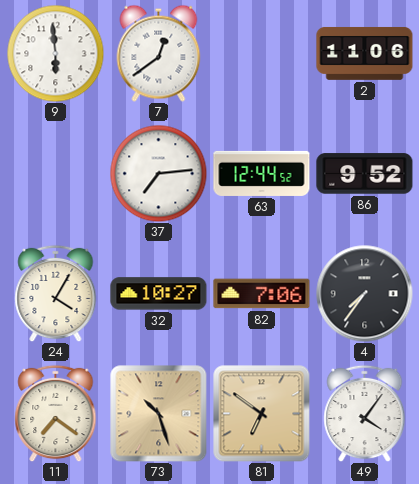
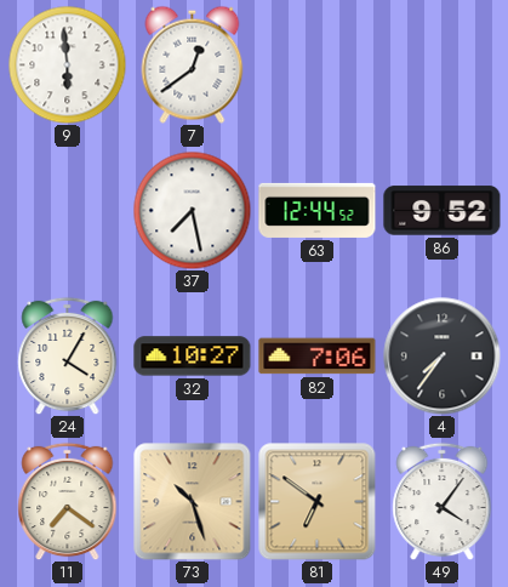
2: 11:06 -> none
37: 7:14 -> 7:28
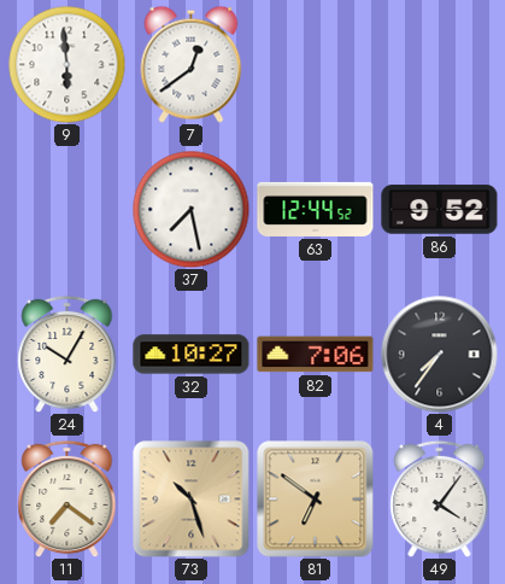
24: 4:05 -> 10:05
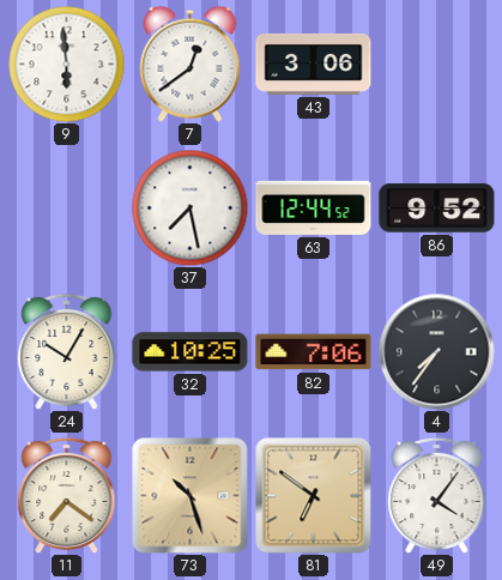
43: none -> 3:06
32: 10:27 -> 10:25
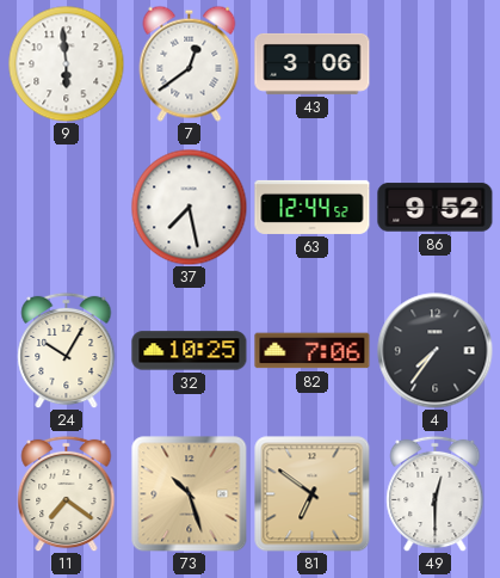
49: 4:06 -> 12:30
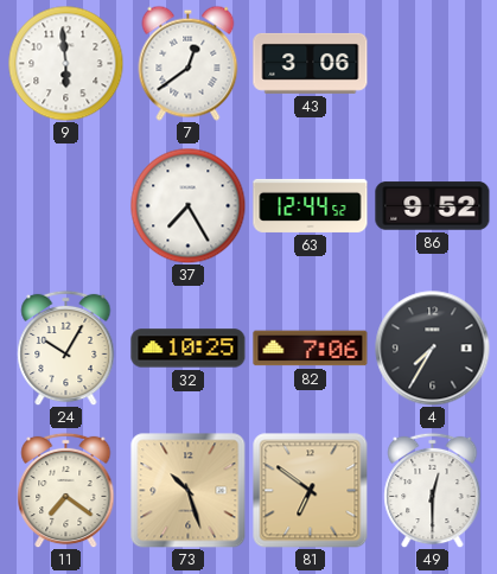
37: 7:28 -> 7:25
4: 7:36 -> 7:35
